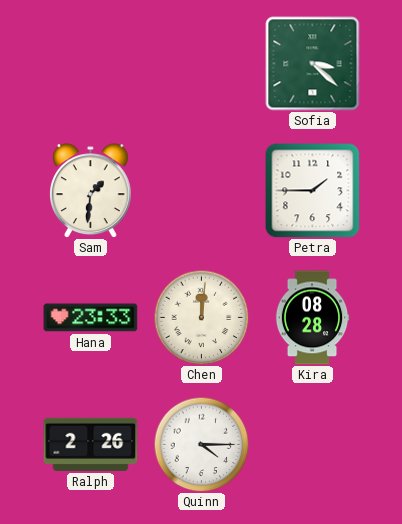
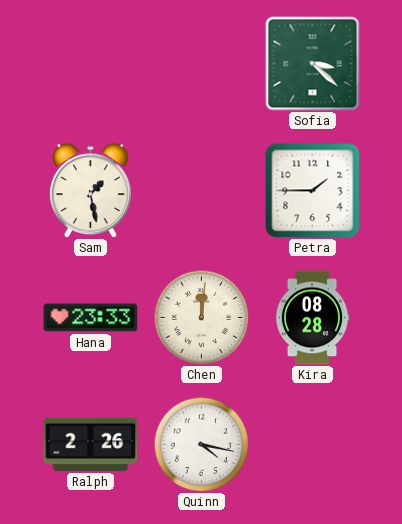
Sam: 1:31 -> 1:28
Quinn: 4:15 -> 4:17
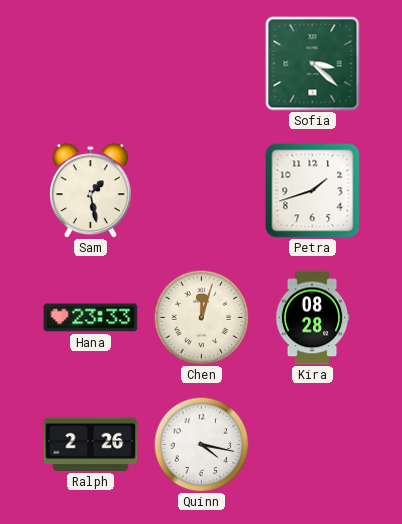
Petra: 1:45 -> 1:42
Chen: 12:01 -> 12:03
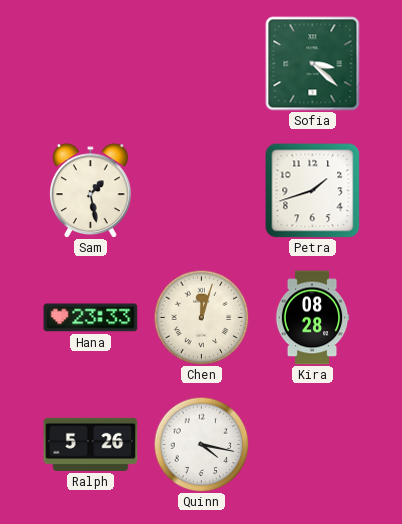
Ralph: 2:26 -> 5:26
